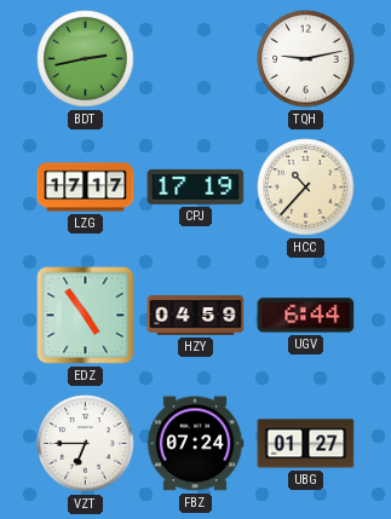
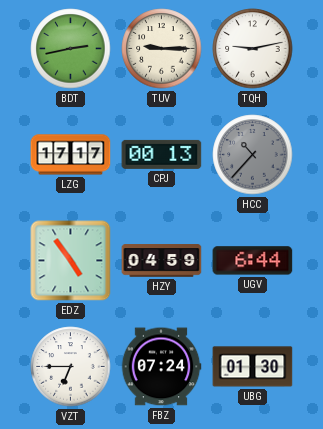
TUV: none -> 9:15
CPJ: 17:19 -> 00:13
HCC dial: cream -> grey
UBG: 01:27 -> 01:30
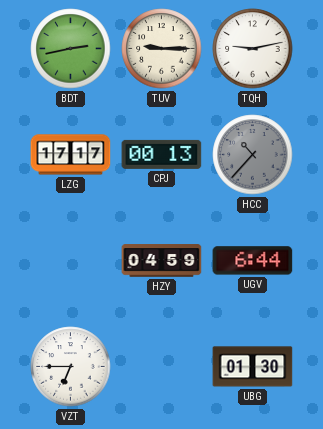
EDZ: 4:54 -> none
FBZ: 07:24 -> none
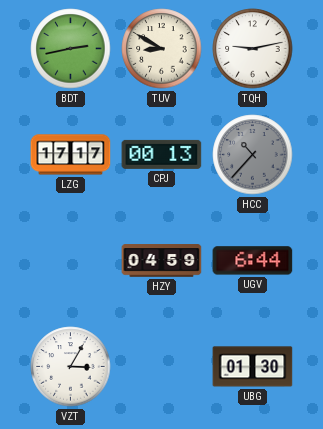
TUV: 9:15 -> 8:50
VZT: 6:45 -> 3:05
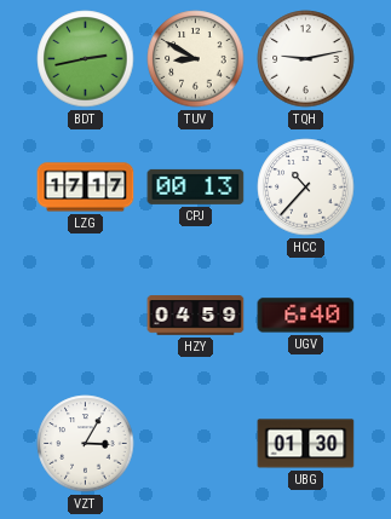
HCC dial: grey -> white
UGV: 6:44 -> 6:40
